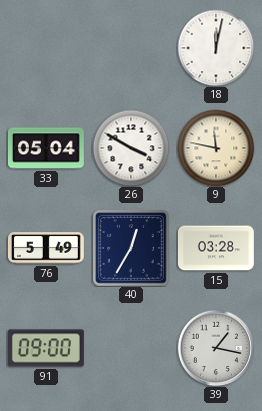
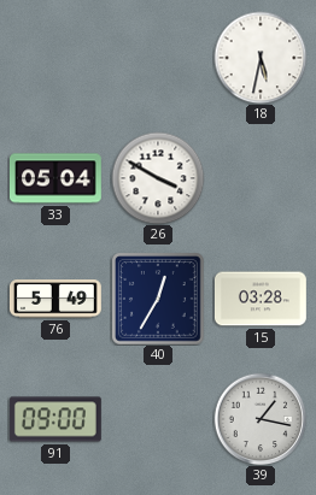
18: 12:02 -> 5:32
9: 11:47 -> none
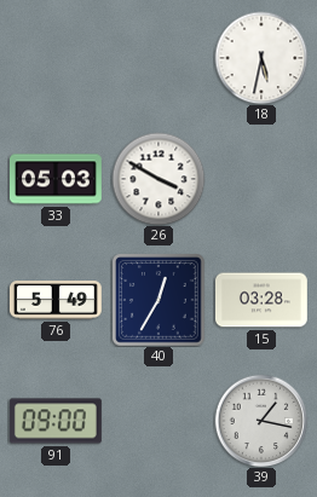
33: 05:04 -> 05:03
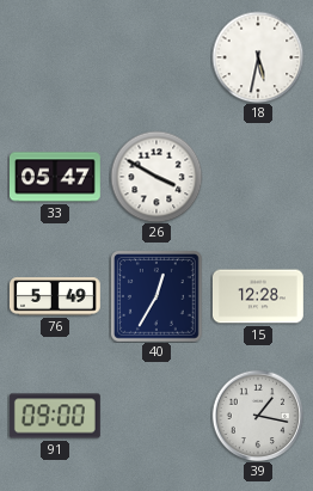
33: 05:03 -> 05:47
15: 03:28 -> 12:28
